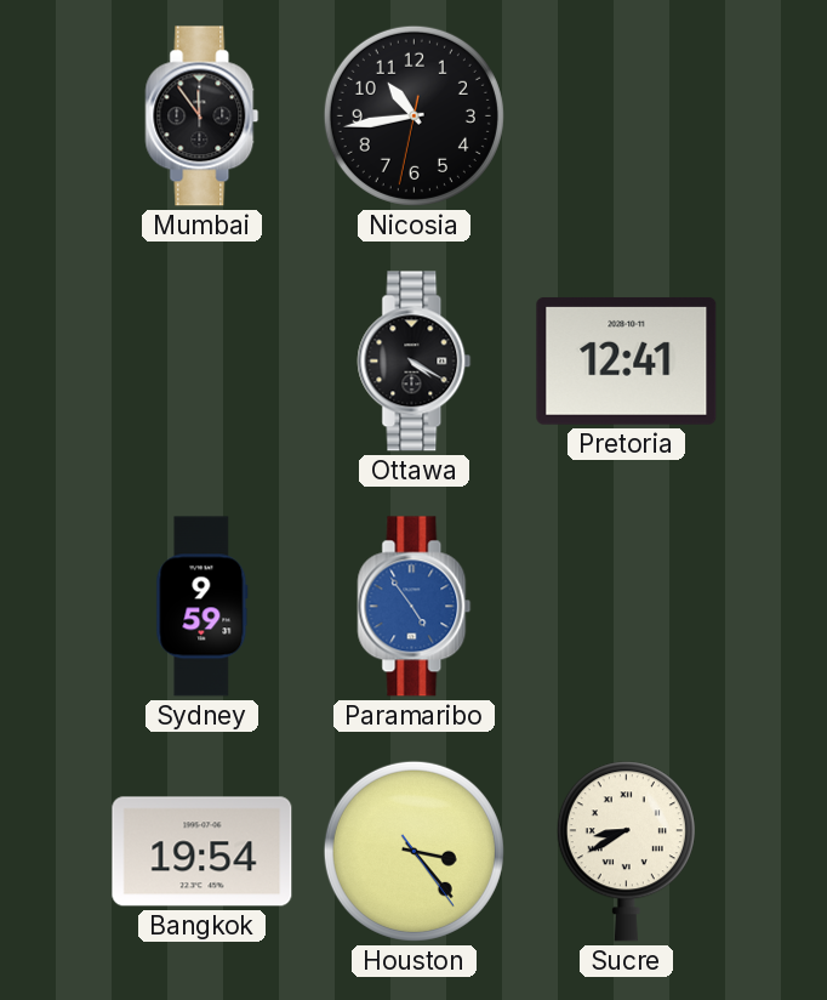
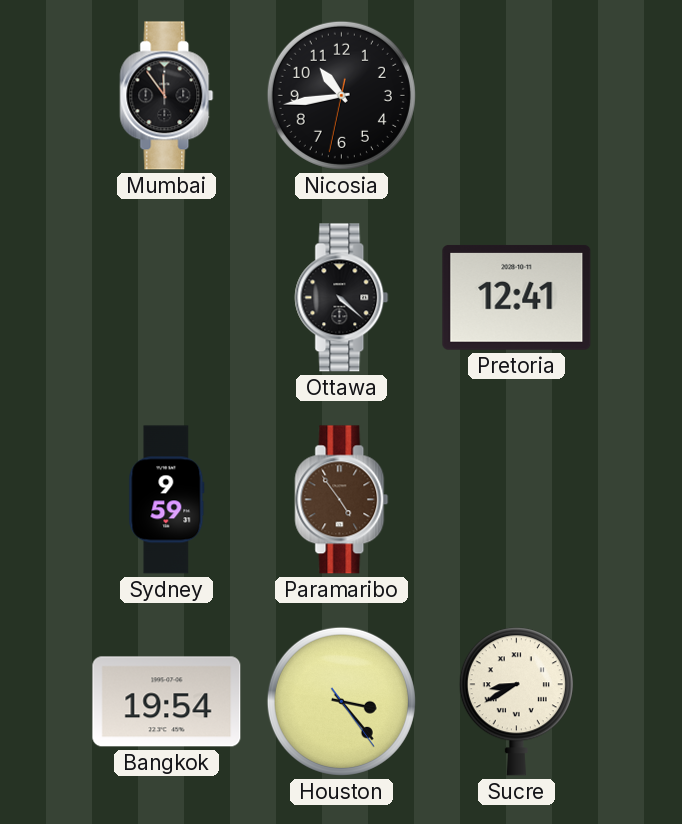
Ottawa: 4:20 -> 4:22
Paramaribo dial: blue -> brown
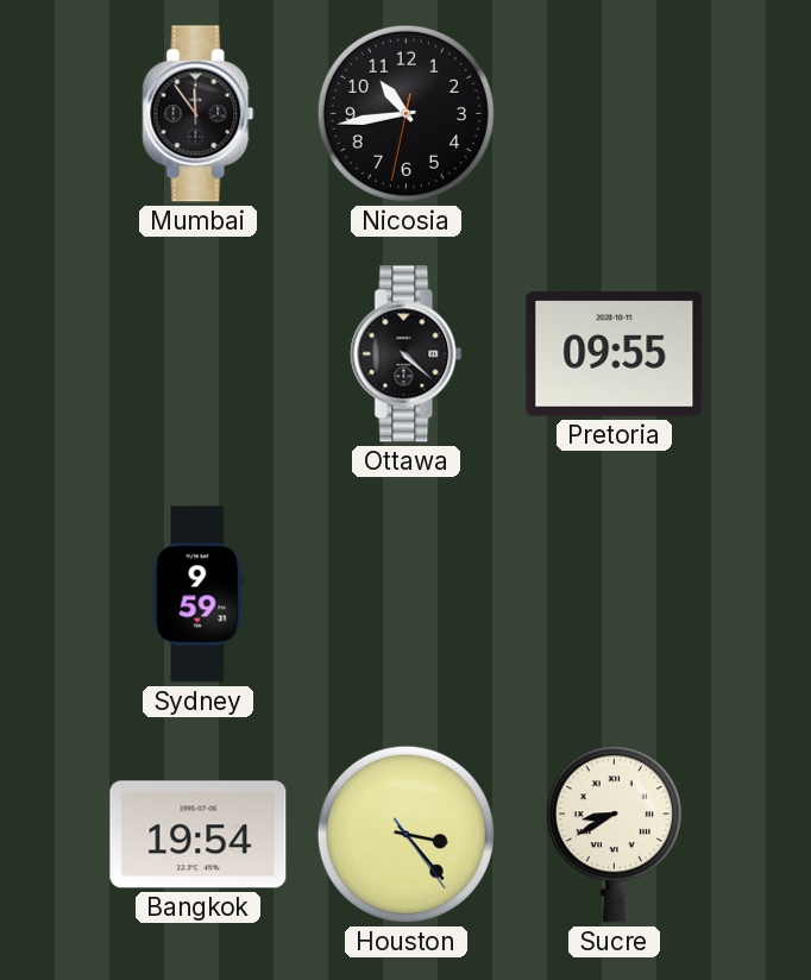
Pretoria: 12:41 -> 09:55
Paramaribo: 4:54 -> none
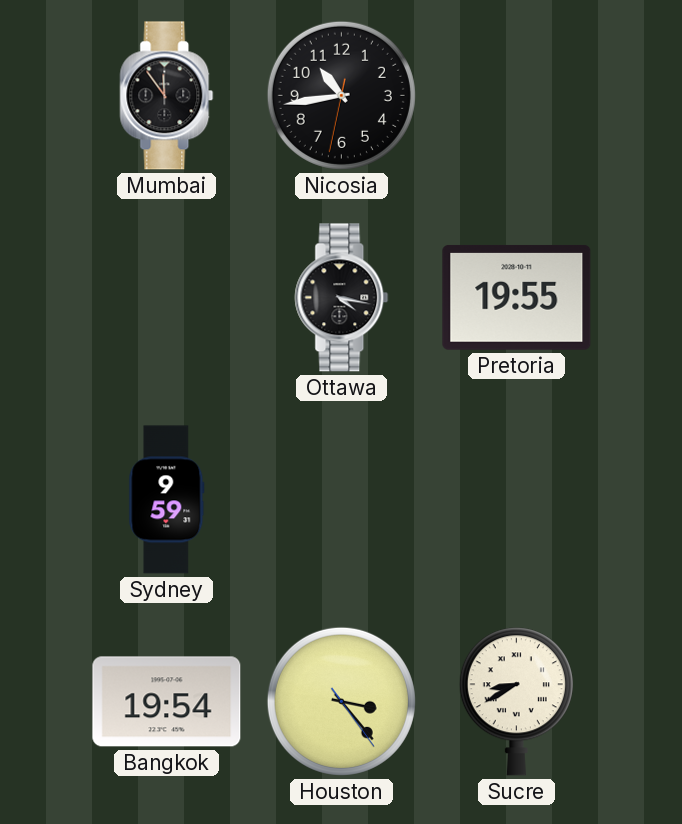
Ottawa: 4:22 -> 4:17
Pretoria: 09:55 -> 19:55
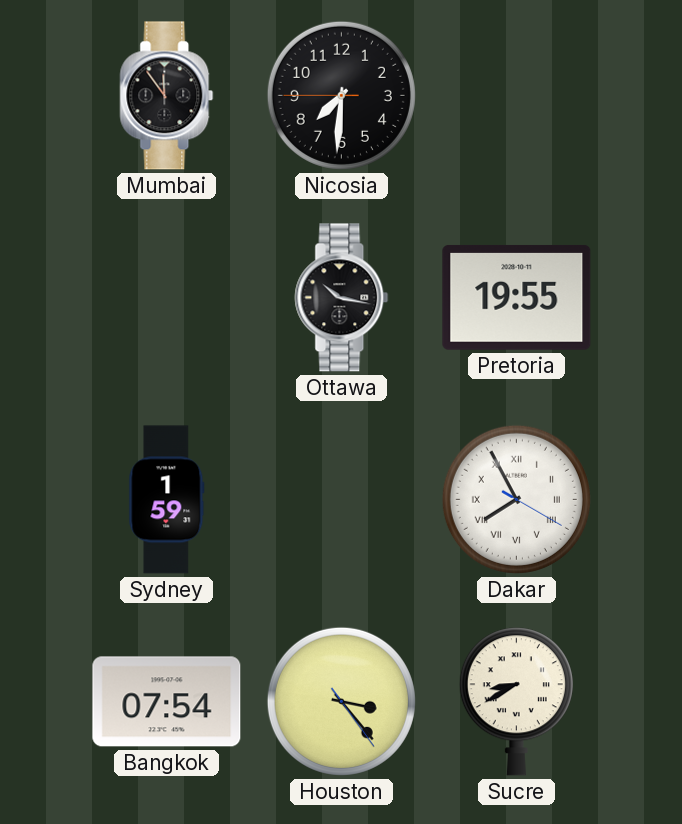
Nicosia: 10:43 -> 7:30
Ottawa: 4:17 -> 10:17
Sydney: 9:59 -> 1:59
Dakar: none -> 7:55
Bangkok: 19:54 -> 07:54
